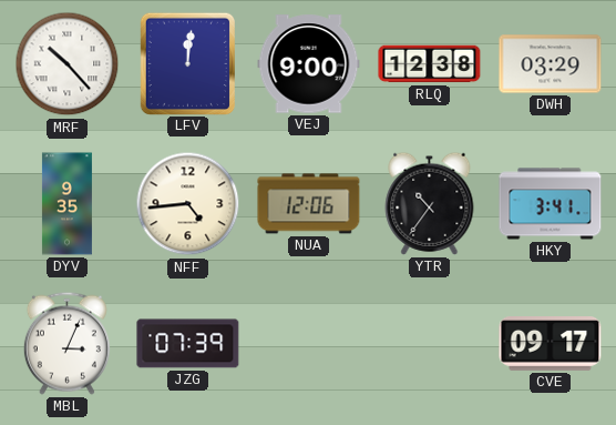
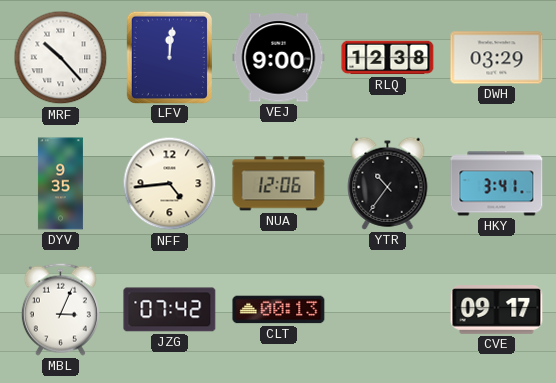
JZG: 07:39 -> 07:42
CLT: none -> 00:13
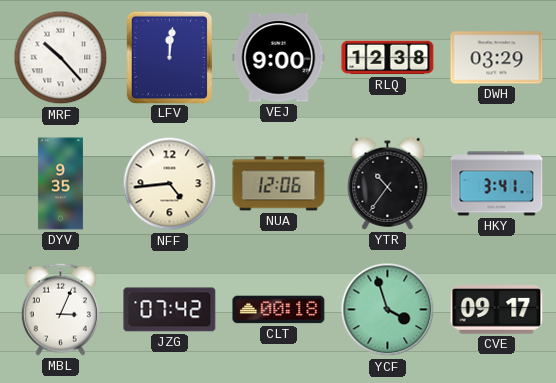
CLT: 00:13 -> 00:18
YCF: none -> 3:57
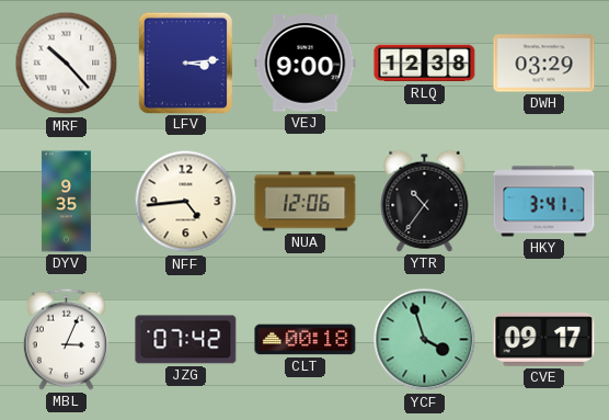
LFV: 12:01 -> 3:14
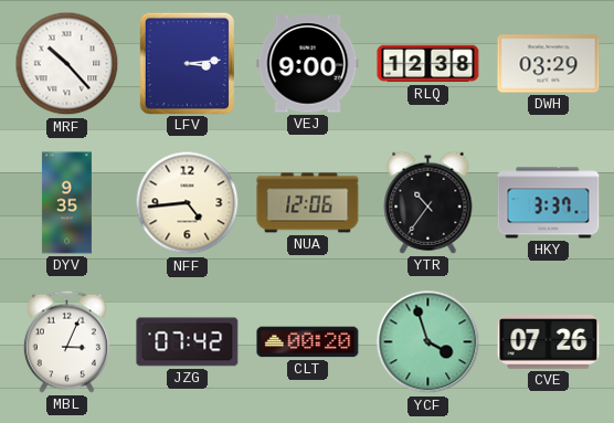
HKY: 3:41 -> 3:37
CLT: 00:18 -> 00:20
CVE: 09:17 -> 07:26
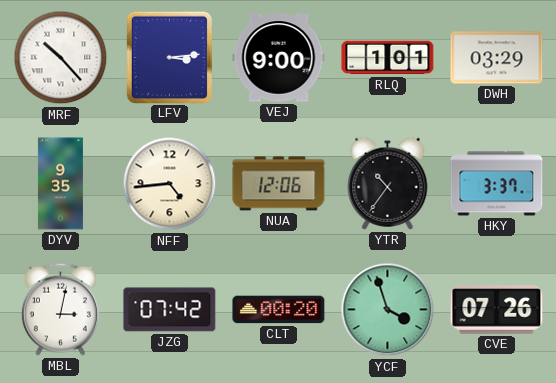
RLQ: 12:38 -> 1:01
MBL: 3:04 -> 3:02
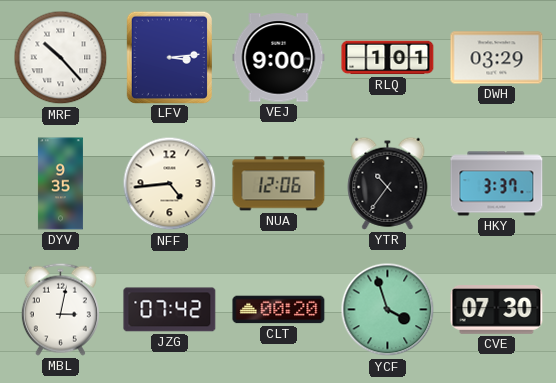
CVE: 07:26 -> 07:30
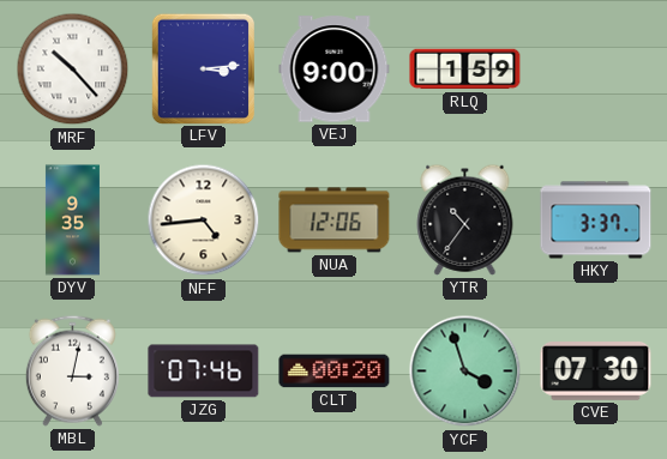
RLQ: 1:01 -> 1:59
DWH: 03:29 -> none
JZG: 07:42 -> 07:46
